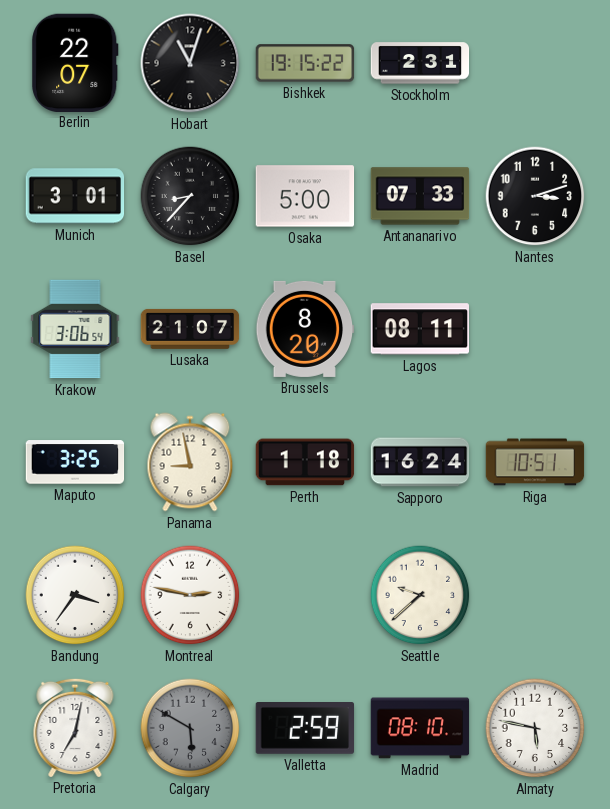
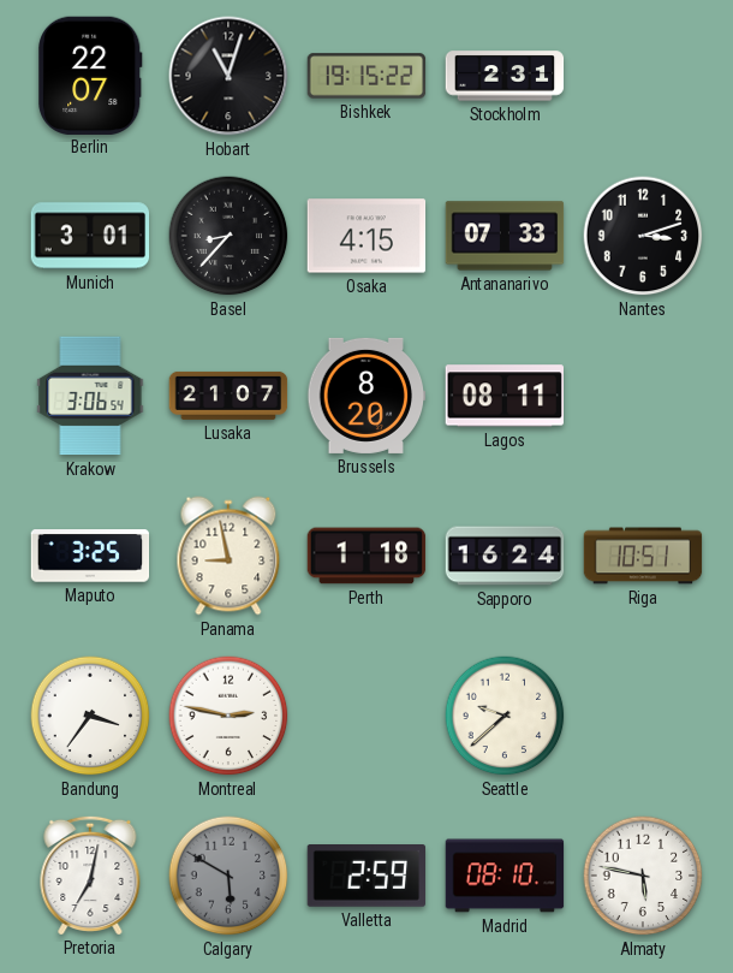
Osaka: 5:00 -> 4:15
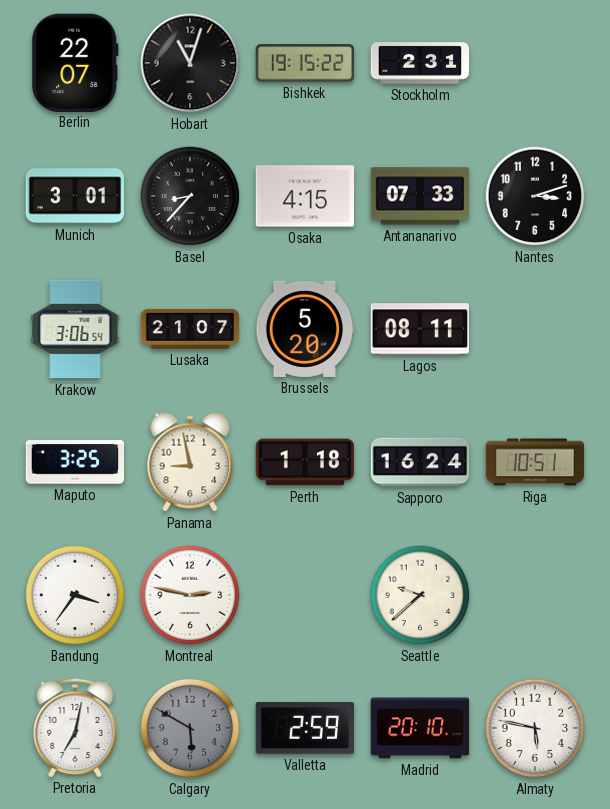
Brussels: 8:20 -> 5:20
Madrid: 08:10 -> 20:10
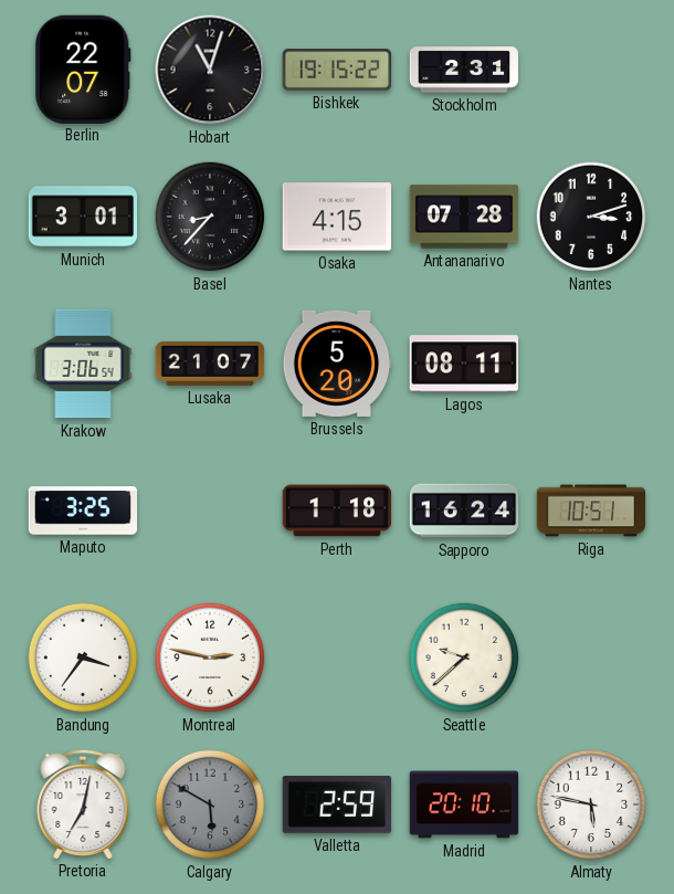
Antananarivo: 07:33 -> 07:28
Panama: 8:58 -> none
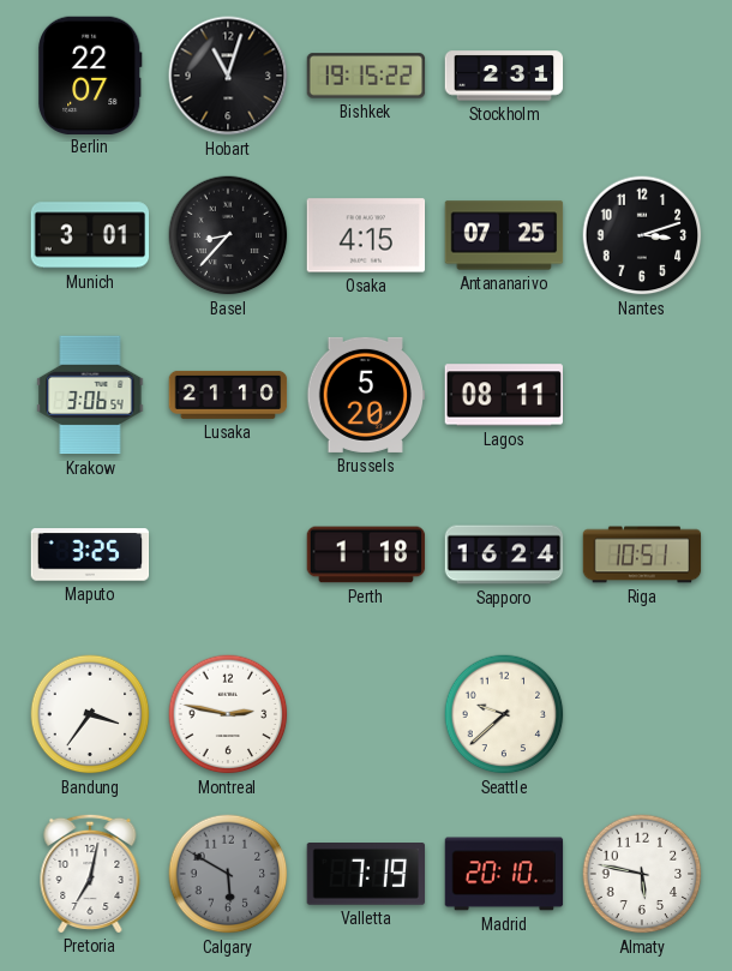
Antananarivo: 07:28 -> 07:25
Lusaka: 21:07 -> 21:10
Valletta: 2:59 -> 7:19
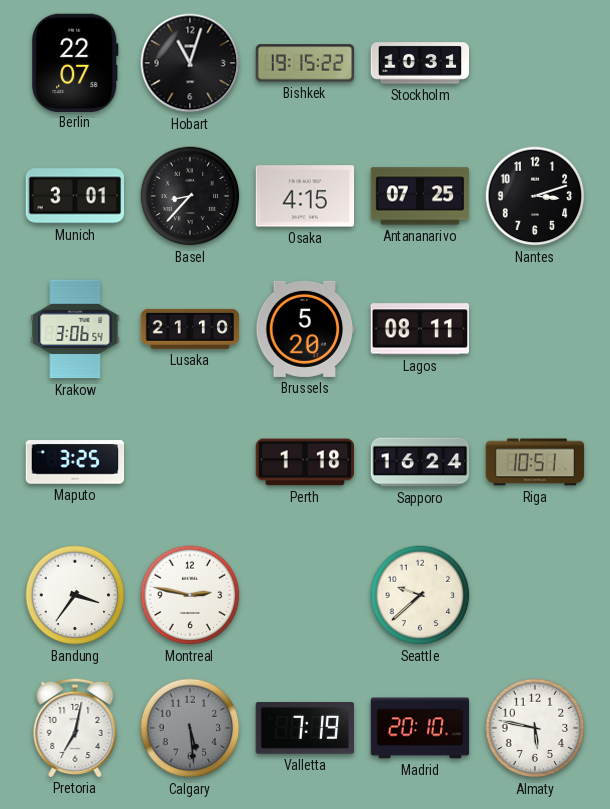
Stockholm: 2:31 -> 10:31
Calgary: 5:50 -> 5:29
